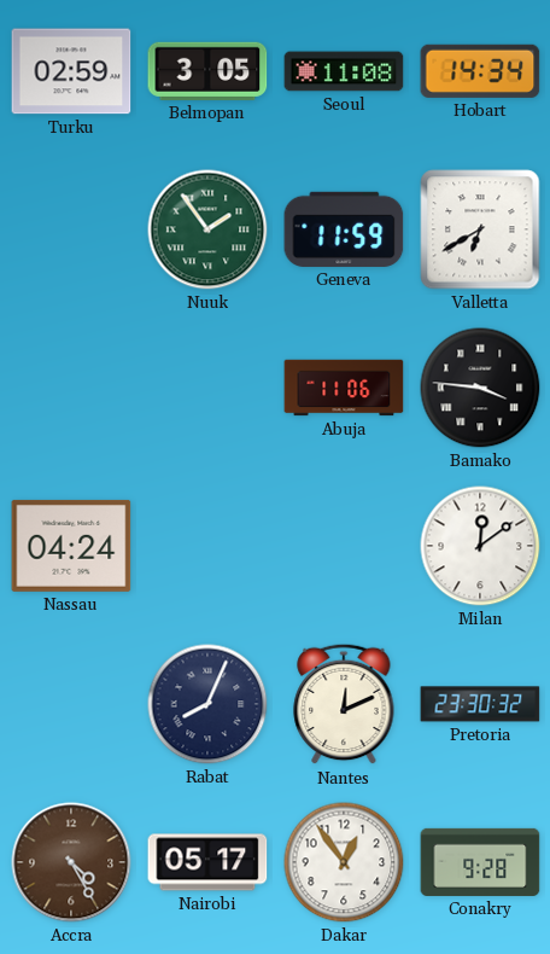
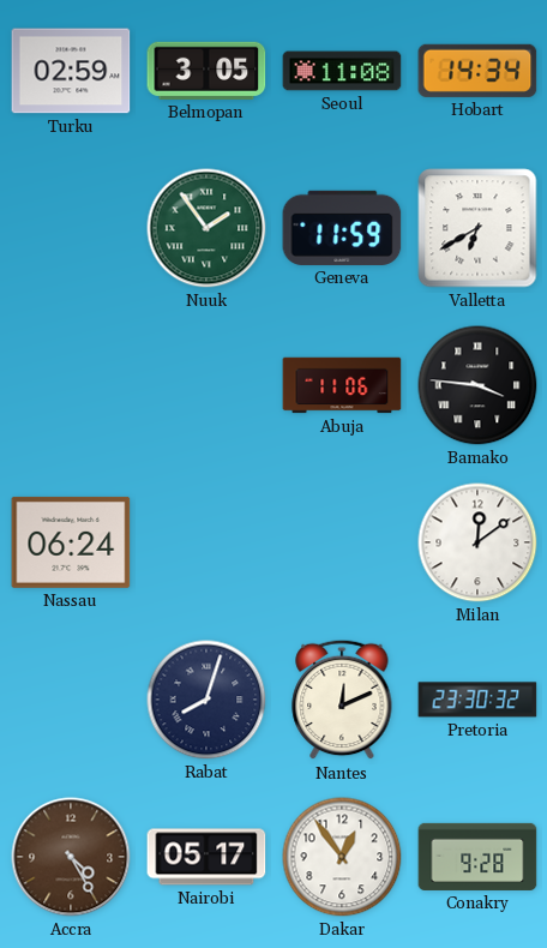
Nassau: 04:24 -> 06:24
Rabat: 8:04 -> 8:03
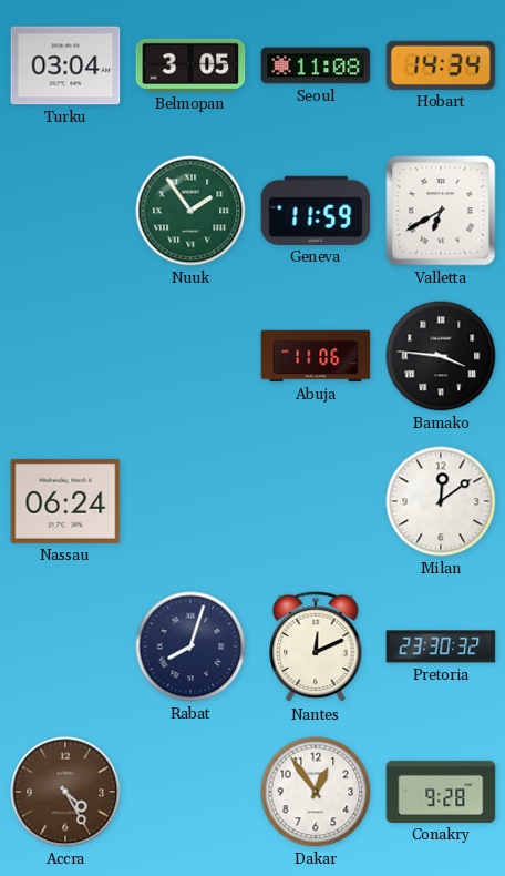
Turku: 02:59 -> 03:04
Nairobi: 05:17 -> none
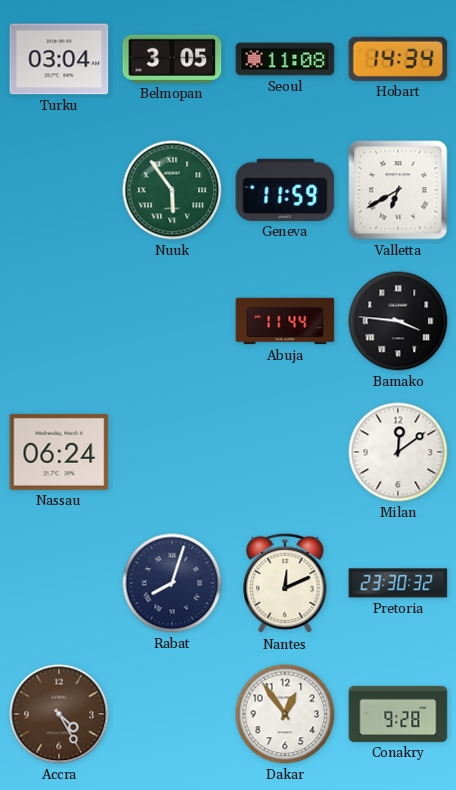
Nuuk: 1:54 -> 5:54
Abuja: 11:06 -> 11:44
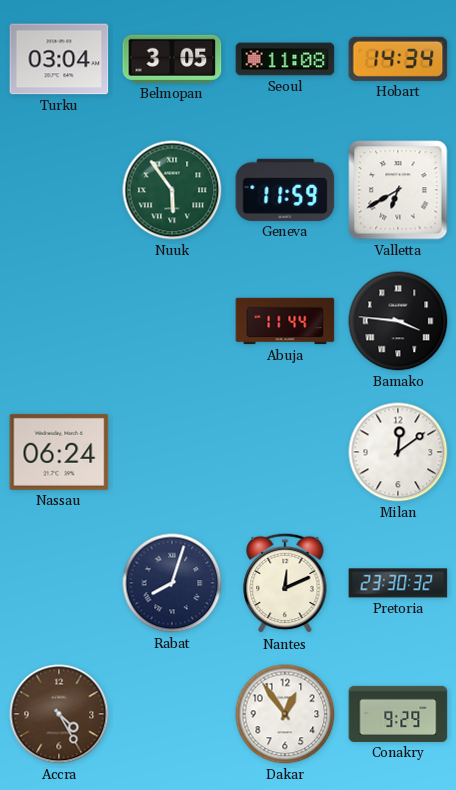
Conakry: 9:28 -> 9:29
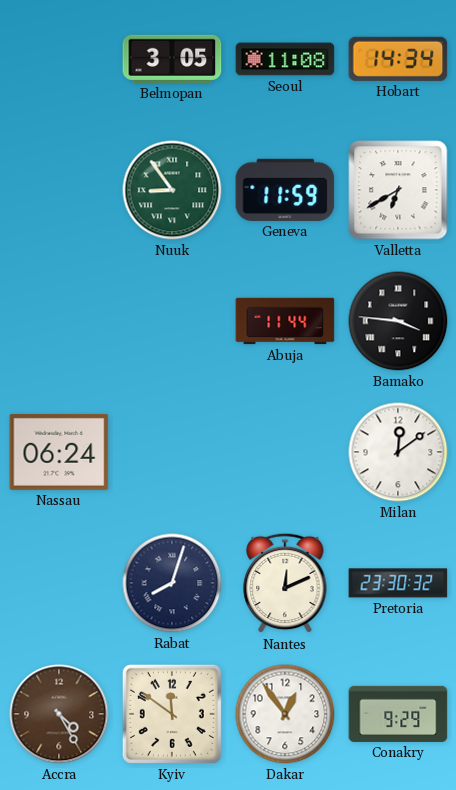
Turku: 03:04 -> none
Nuuk: 5:54 -> 8:54
Kyiv: none -> 11:51
